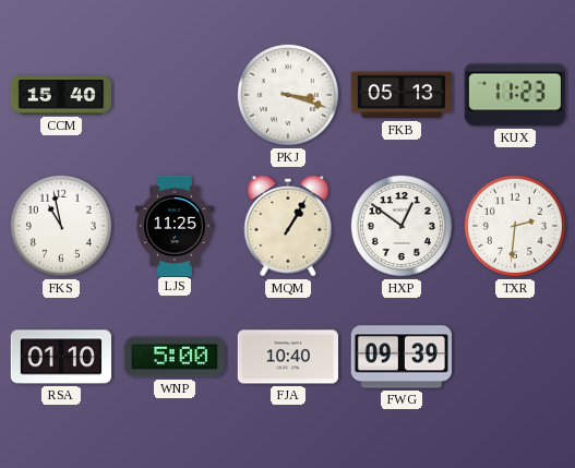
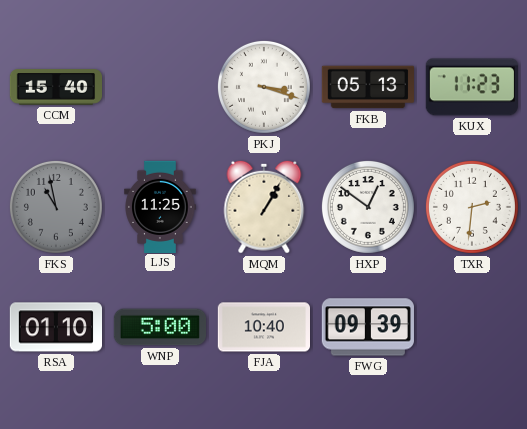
FKS dial: white -> grey
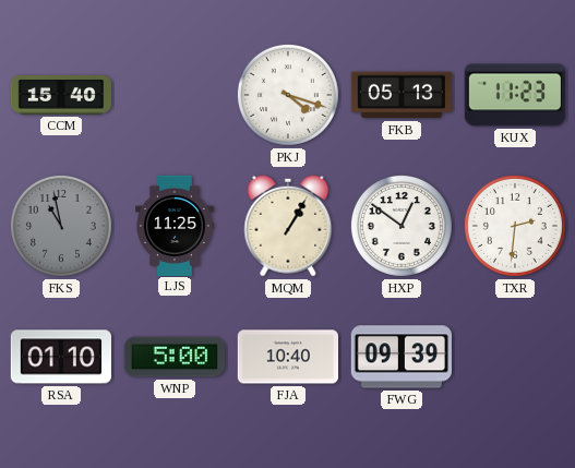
PKJ: 3:18 -> 4:18
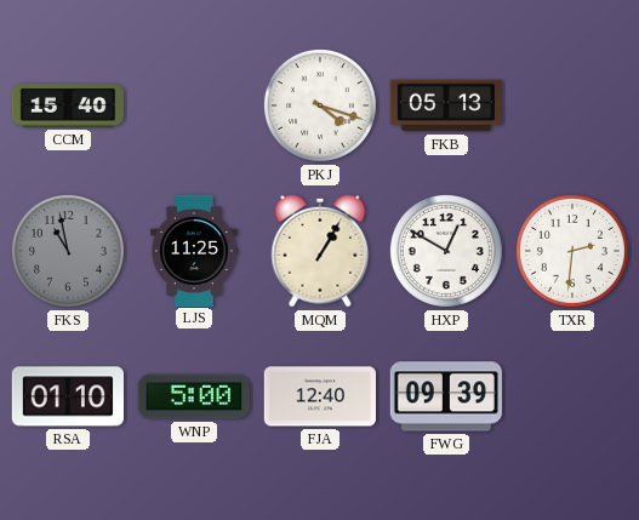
KUX: 11:23 -> none
HXP: 12:51 -> 12:50
FJA: 10:40 -> 12:40
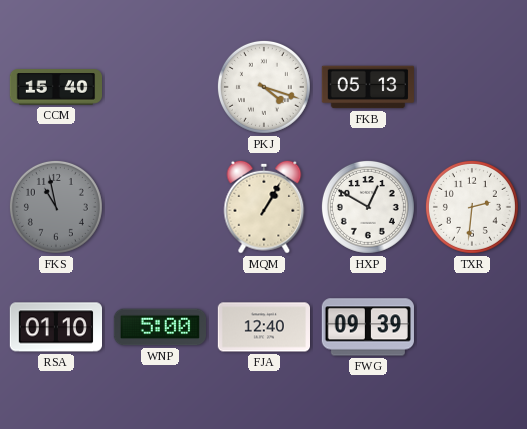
LJS: 11:25 -> none
